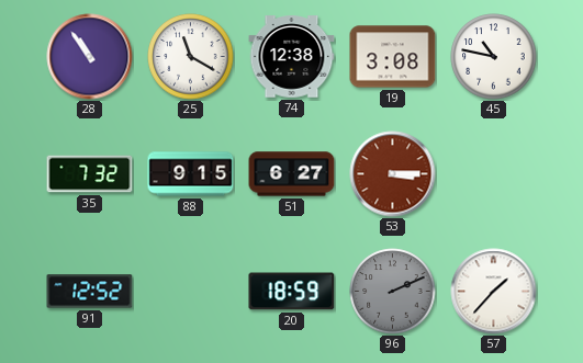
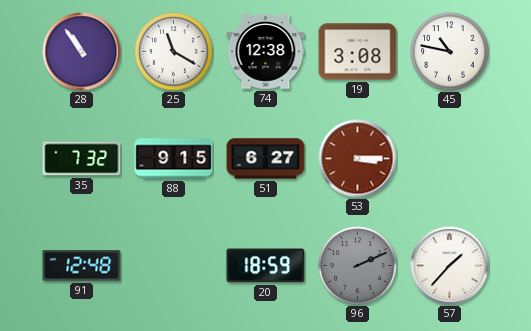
91: 12:52 -> 12:48
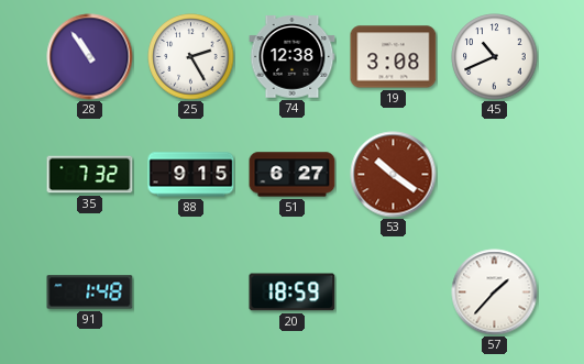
25: 11:20 -> 2:25
45: 10:47 -> 10:41
53: 3:15 -> 10:21
91: 12:48 -> 1:48
96: 2:11 -> none
